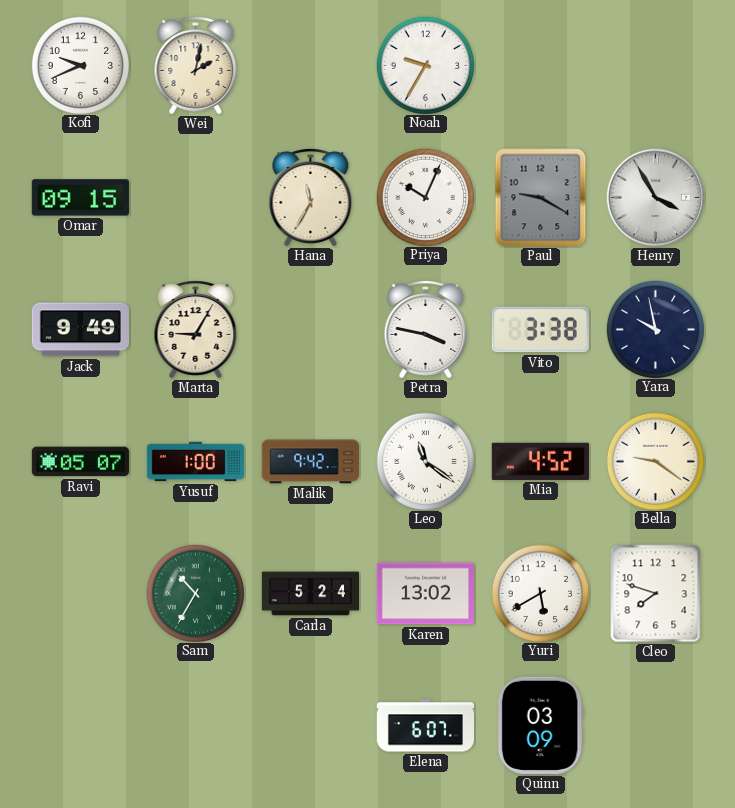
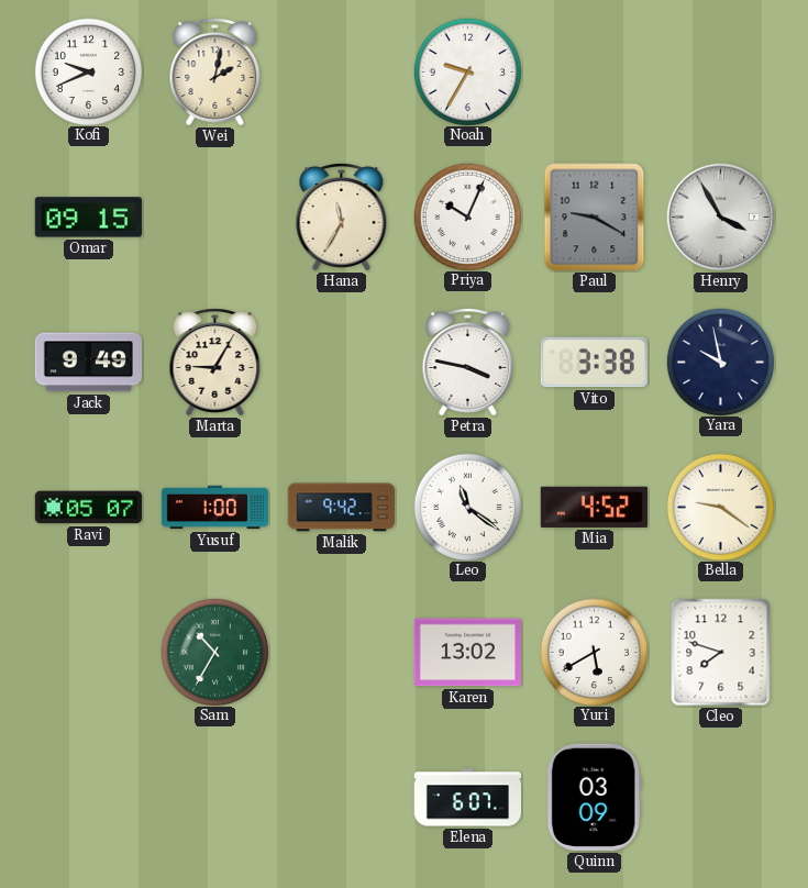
Carla: 5:24 -> none
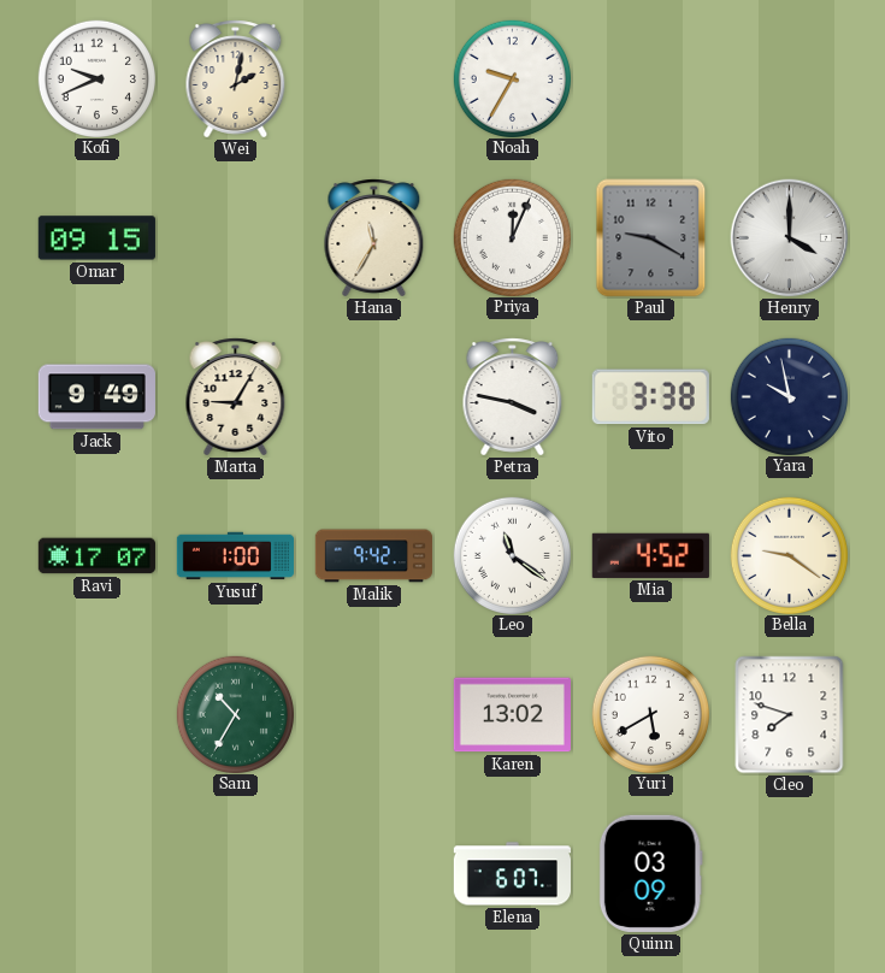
Priya: 10:04 -> 12:04
Henry: 3:55 -> 4:00
Ravi: 05:07 -> 17:07
